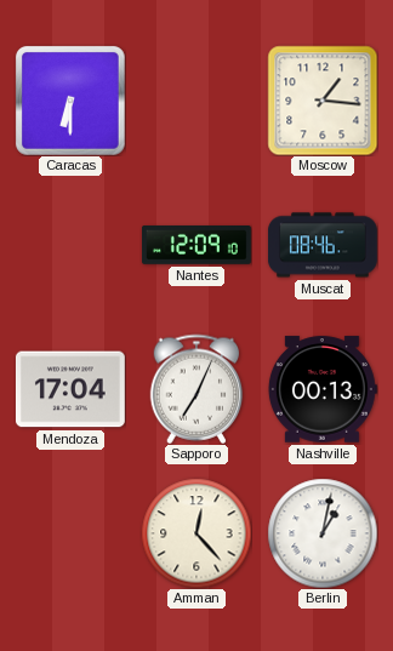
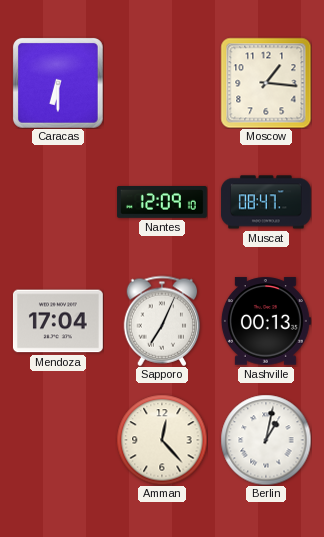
Muscat: 08:46 -> 08:47
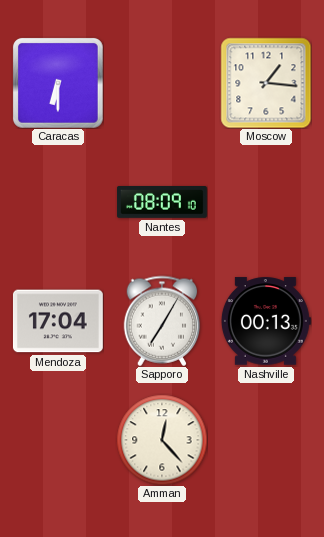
Nantes: 12:09 -> 08:09
Muscat: 08:47 -> none
Sapporo: 7:04 -> 7:05
Berlin: 1:02 -> none
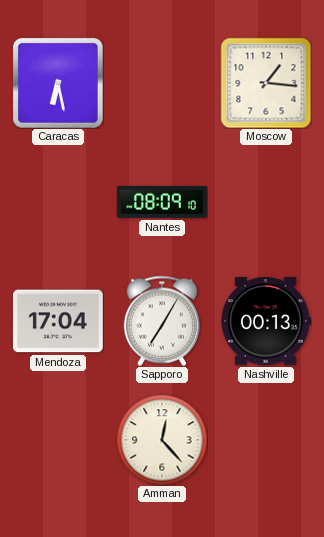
Caracas: 6:30 -> 6:28
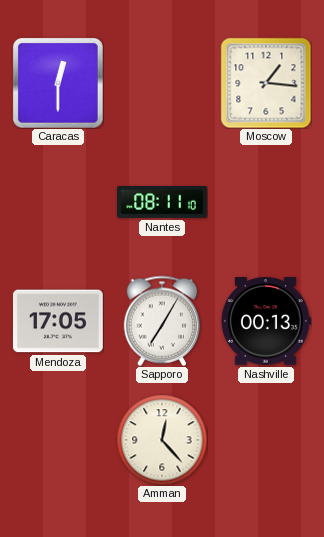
Caracas: 6:28 -> 12:30
Nantes: 08:09 -> 08:11
Mendoza: 17:04 -> 17:05
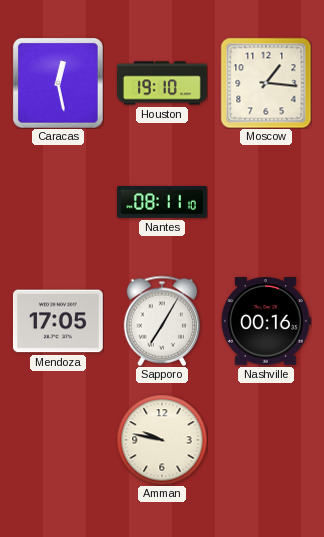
Caracas: 12:30 -> 12:28
Houston: none -> 19:10
Nashville: 00:13 -> 00:16
Amman: 12:23 -> 9:47
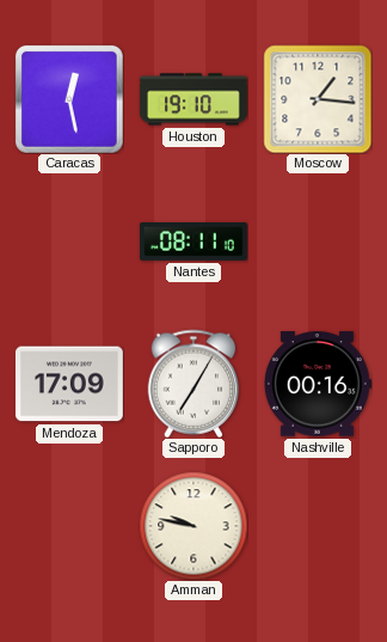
Mendoza: 17:05 -> 17:09
